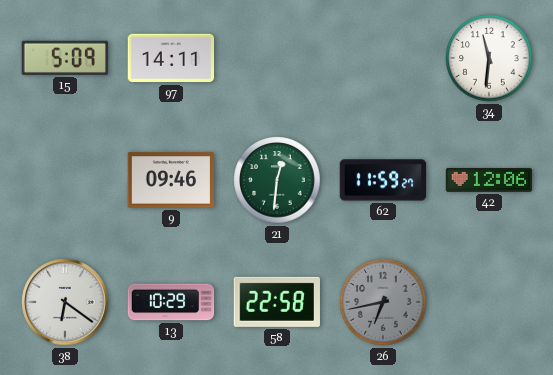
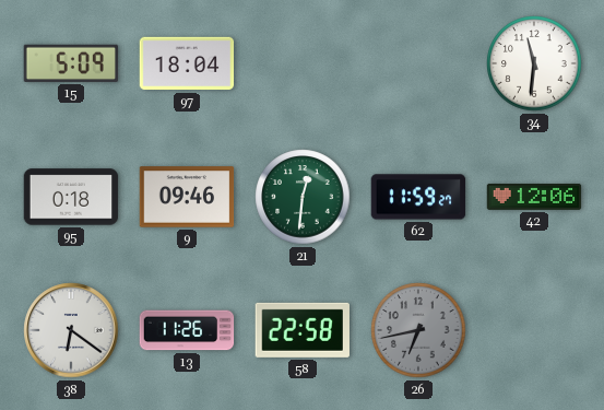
97: 14:11 -> 18:04
95: none -> 0:18
13: 10:29 -> 11:26
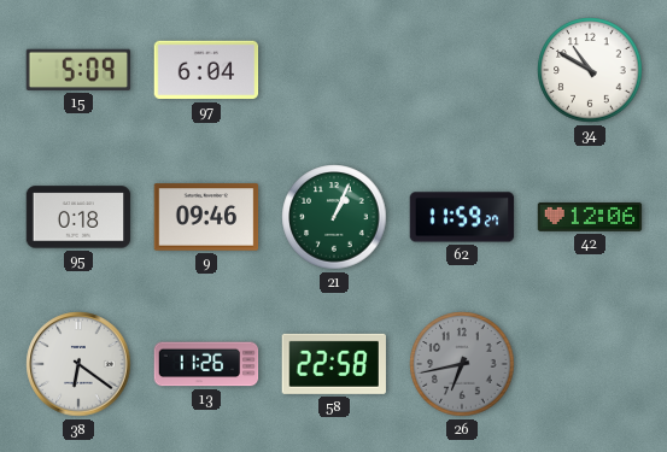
97: 18:04 -> 6:04
34: 11:31 -> 10:50
21: 12:31 -> 1:04
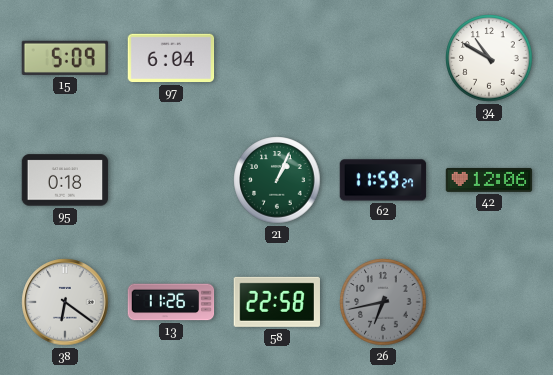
9: 09:46 -> none
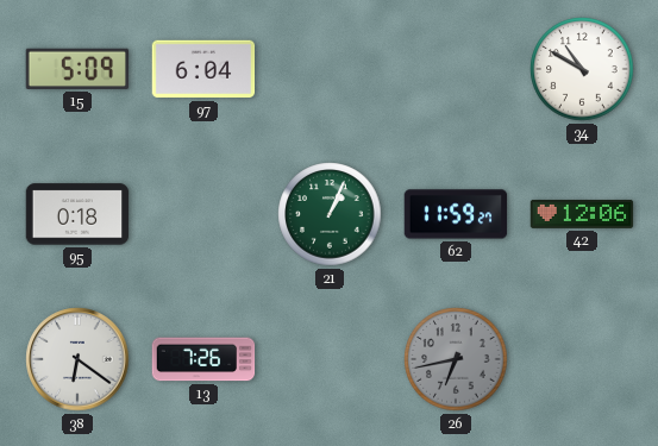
13: 11:26 -> 7:26
58: 22:58 -> none
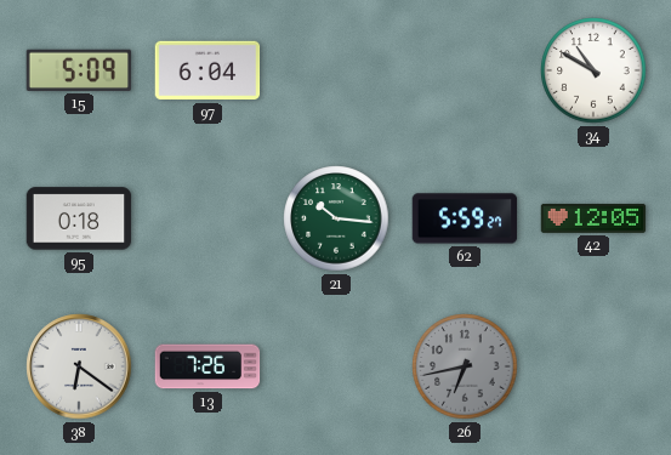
21: 1:04 -> 10:16
62: 11:59 -> 5:59
42: 12:06 -> 12:05
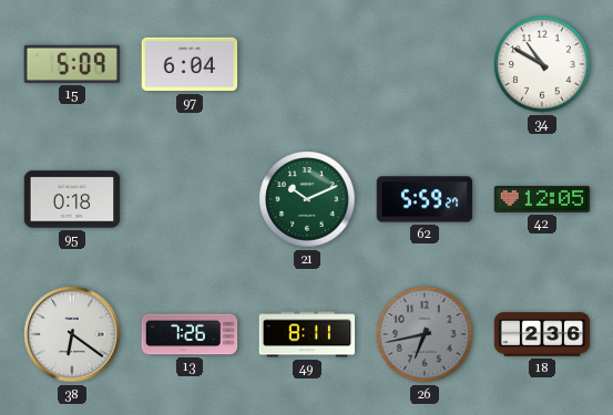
21: 10:16 -> 10:11
49: none -> 8:11
18: none -> 2:36
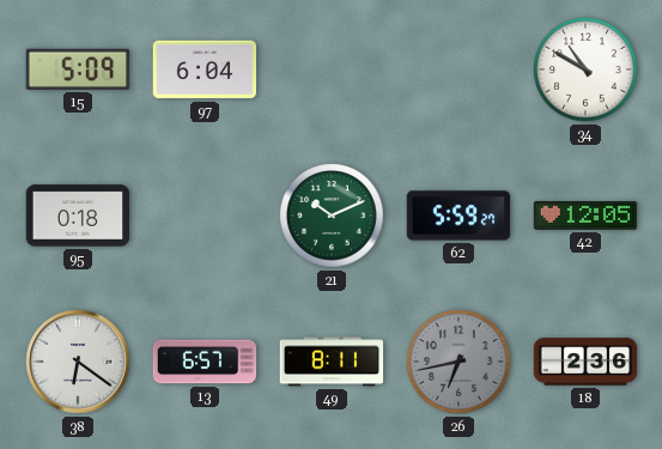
13: 7:26 -> 6:57
